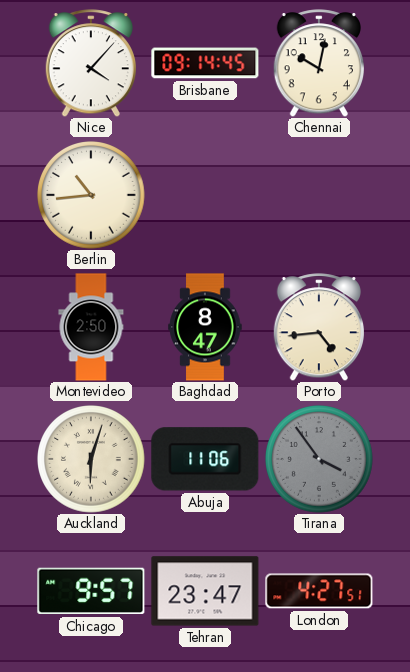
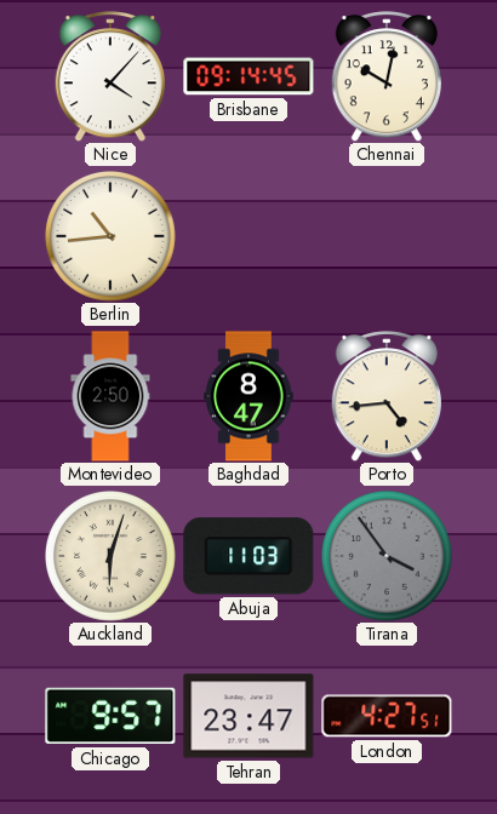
Abuja: 11:06 -> 11:03
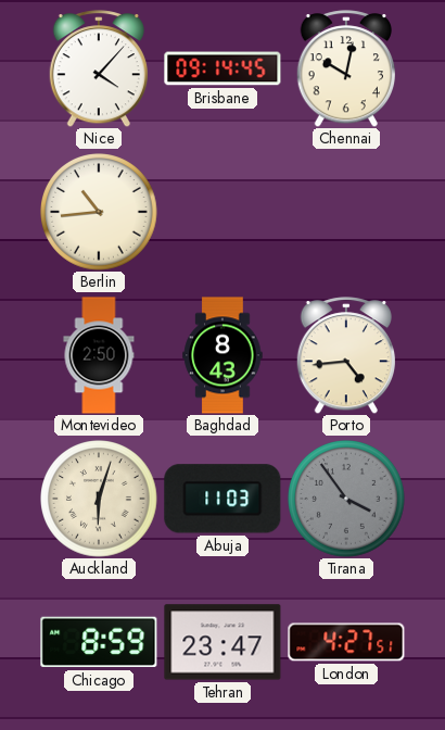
Baghdad: 8:47 -> 8:43
Chicago: 9:57 -> 8:59
